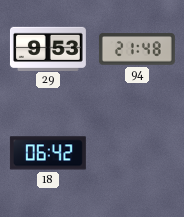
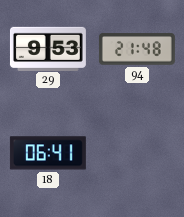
18: 06:42 -> 06:41
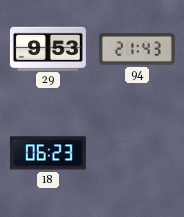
94: 21:48 -> 21:43
18: 06:41 -> 06:23
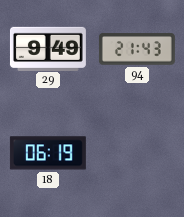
29: 9:53 -> 9:49
18: 06:23 -> 06:19
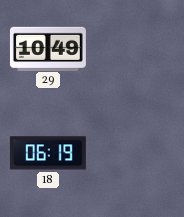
29: 9:49 -> 10:49
94: 21:43 -> none
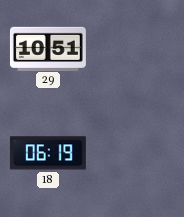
29: 10:49 -> 10:51
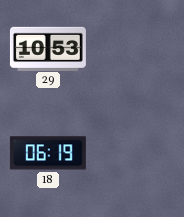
29: 10:51 -> 10:53
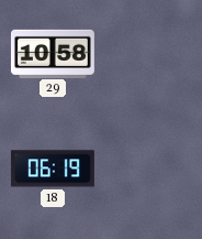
29: 10:53 -> 10:58
